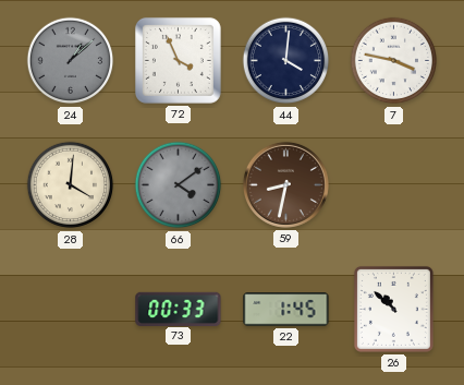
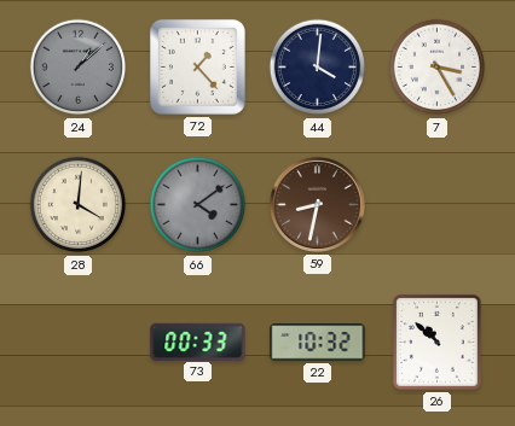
72: 3:56 -> 1:23
7: 3:47 -> 3:25
22: 1:45 -> 10:32
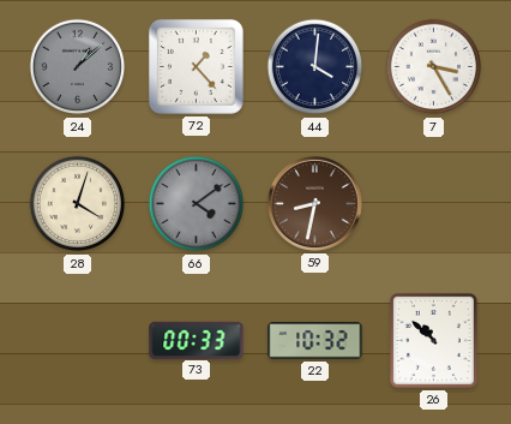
28: 4:01 -> 4:03
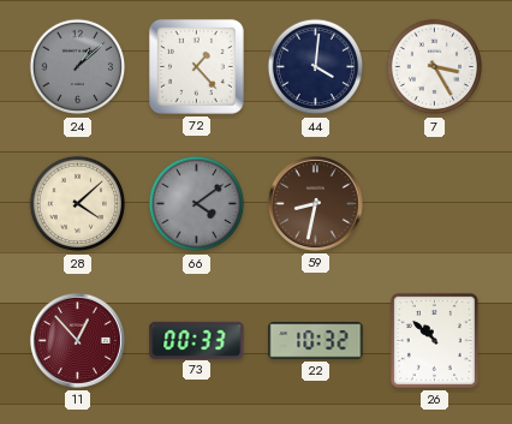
28: 4:03 -> 4:08
11: none -> 12:53
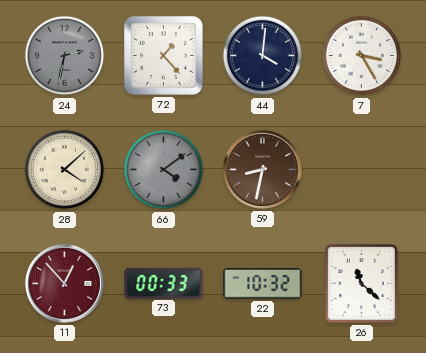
24: 1:08 -> 2:32
26: 10:52 -> 11:22
